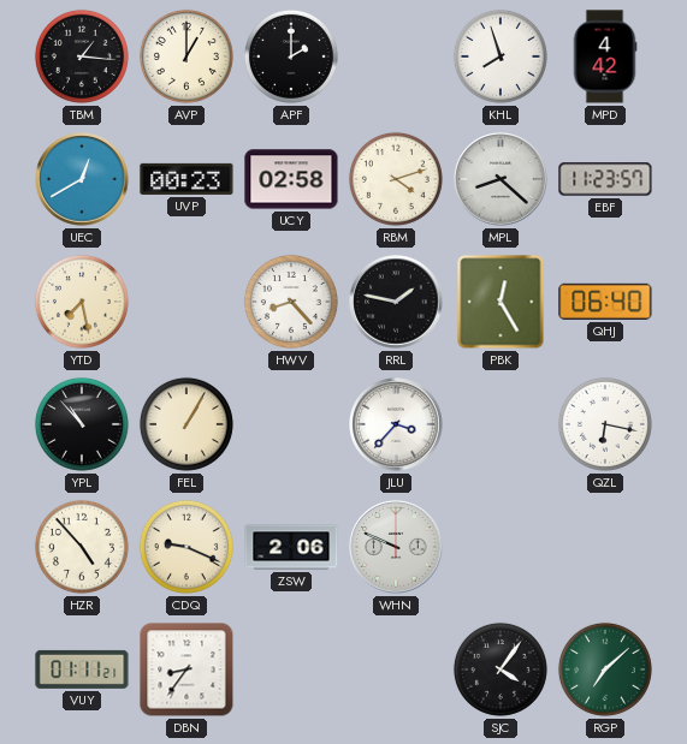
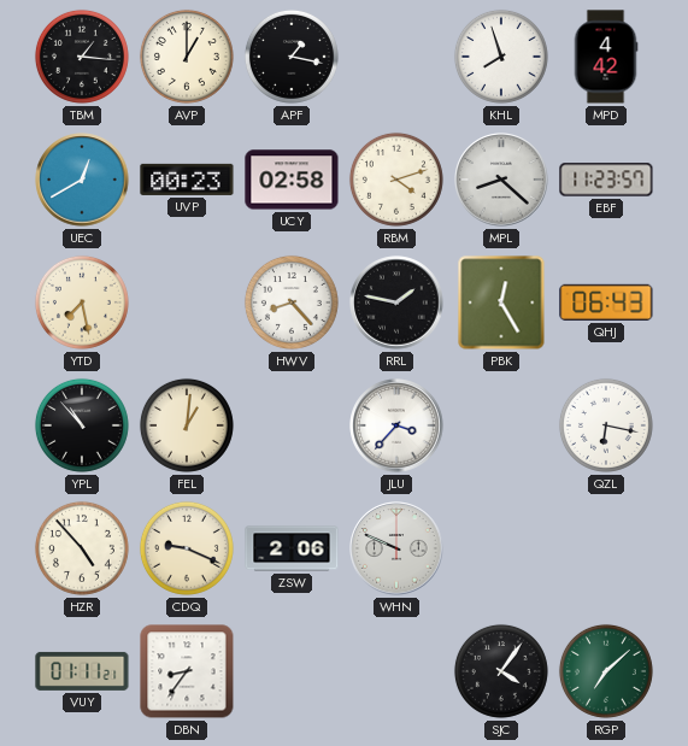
APF: 2:00 -> 1:17
QHJ: 06:40 -> 06:43
FEL: 1:05 -> 1:01
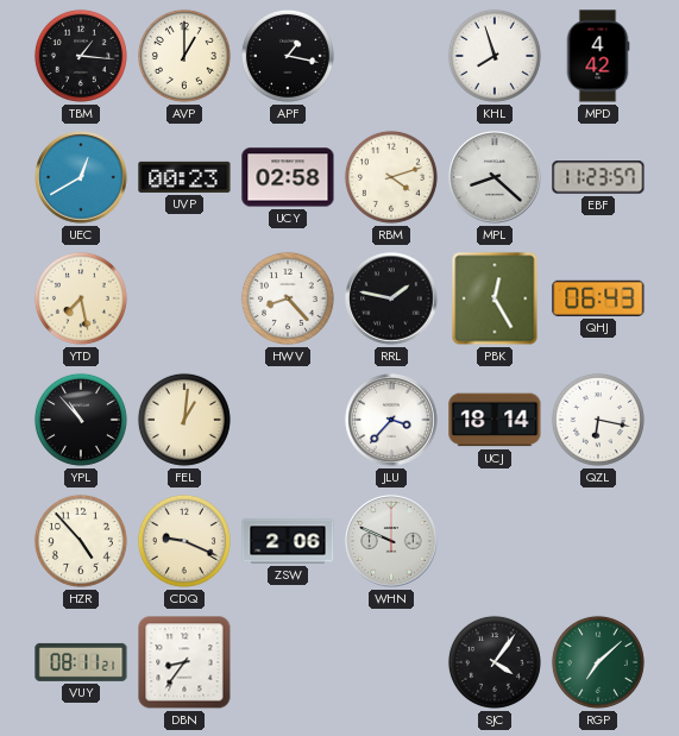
UCJ: none -> 18:14
VUY: 01:11 -> 08:11
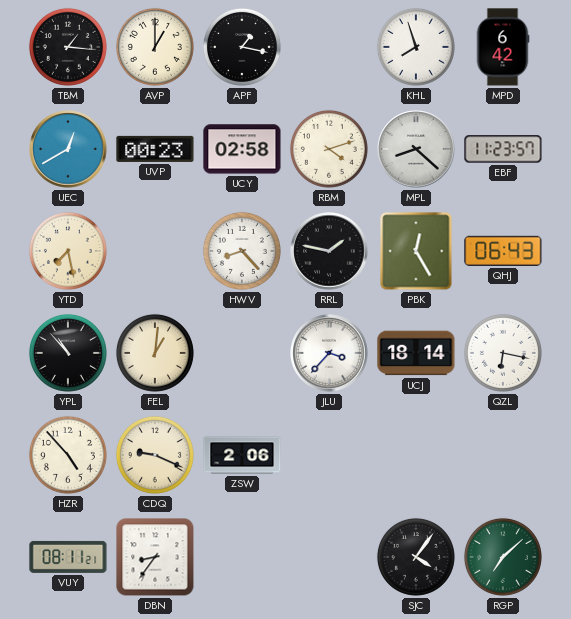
MPD: 4:42 -> 6:42
WHN: 9:49 -> none
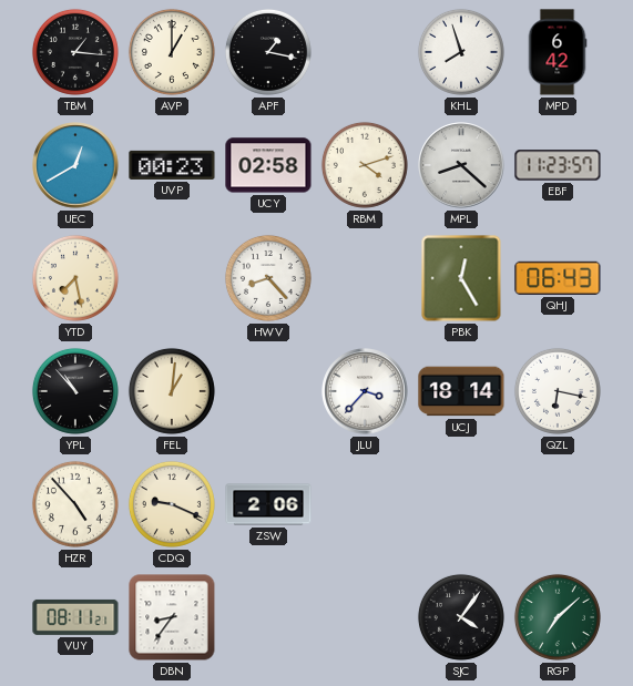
RRL: 1:47 -> none
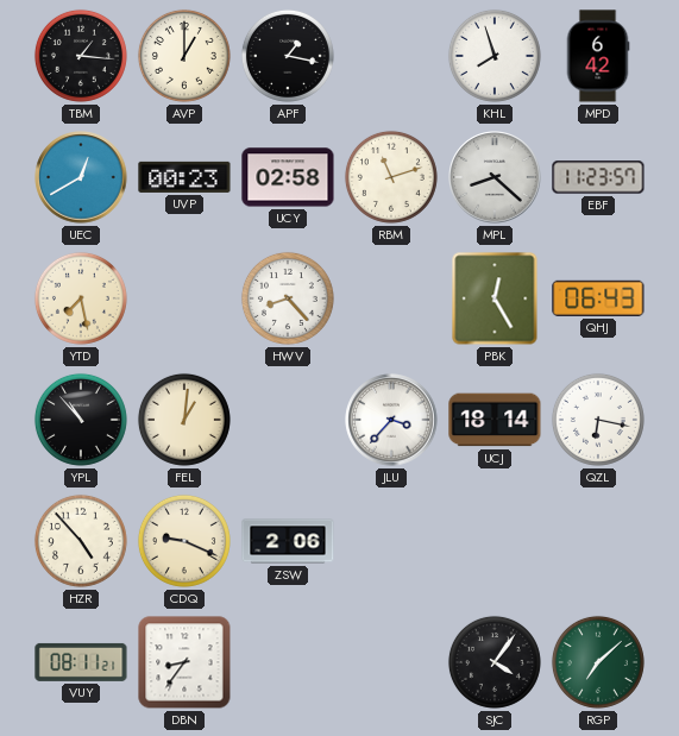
RBM: 4:12 -> 11:12
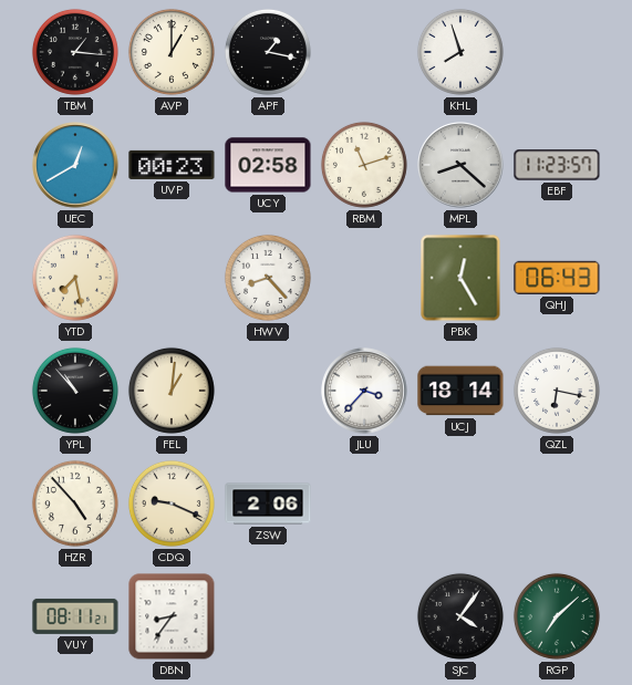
MPD: 6:42 -> none
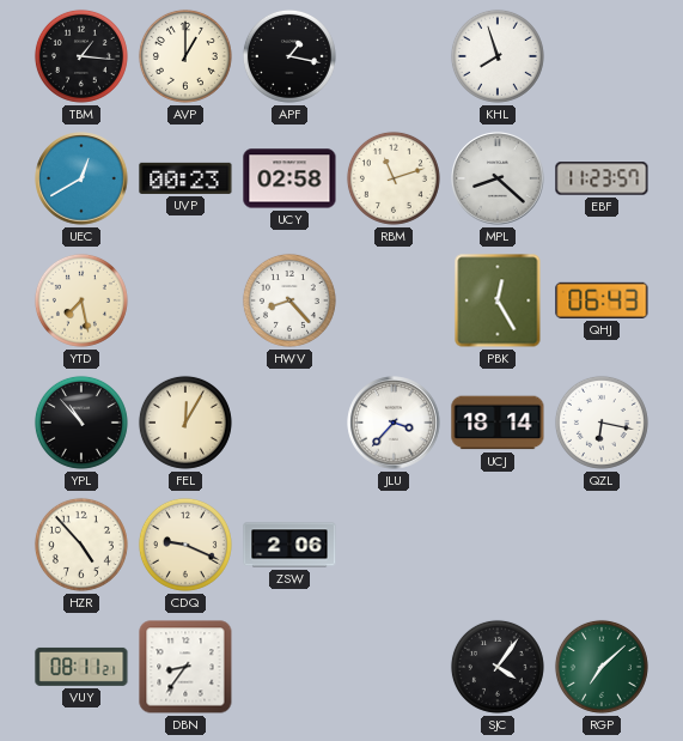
FEL: 1:01 -> 12:05
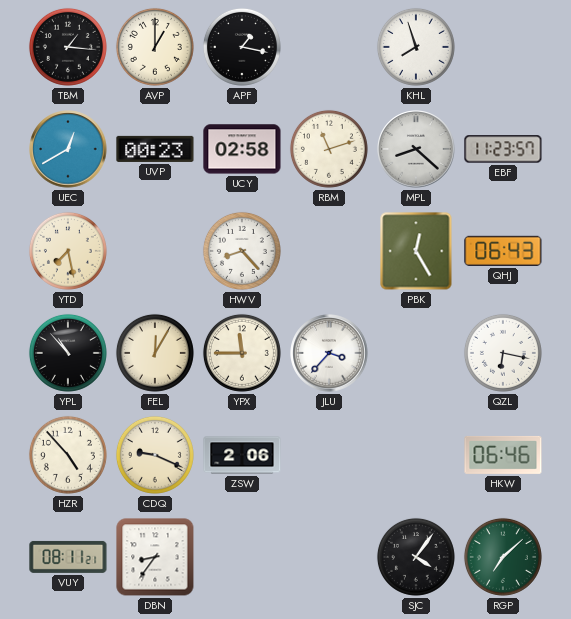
YPX: none -> 11:45
UCJ: 18:14 -> none
HKW: none -> 06:46
